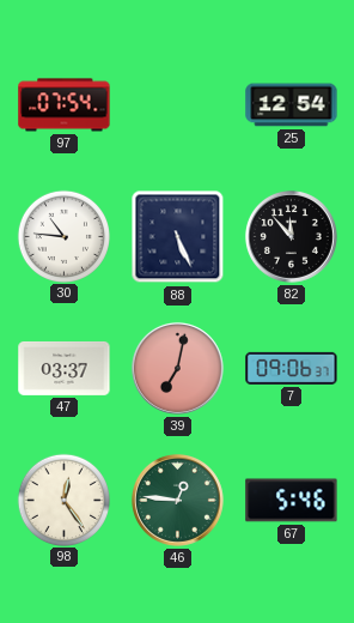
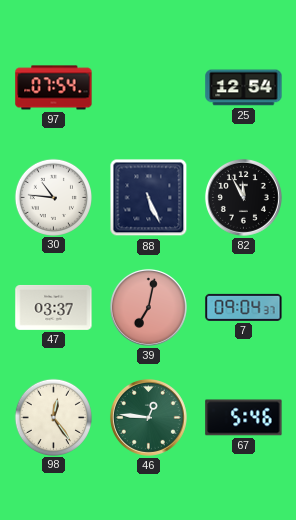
82: 11:53 -> 11:55
7: 09:06 -> 09:04
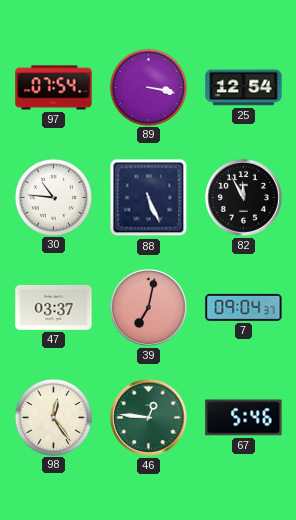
89: none -> 3:17
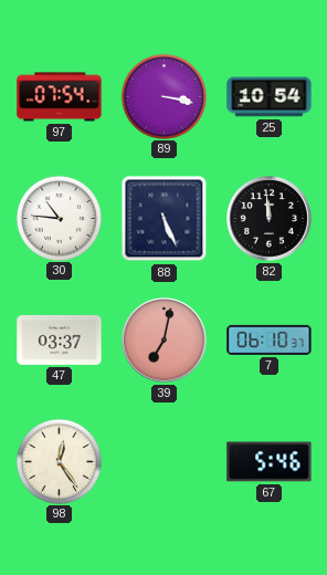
25: 12:54 -> 10:54
82: 11:55 -> 11:59
7: 09:04 -> 06:10
46: 12:46 -> none
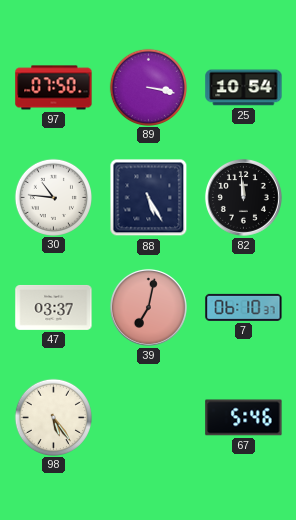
97: 07:54 -> 07:50
88: 5:26 -> 5:25
98: 12:24 -> 5:24
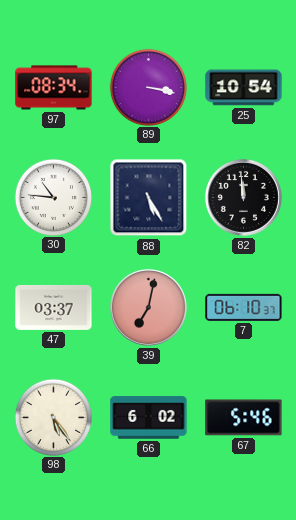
97: 07:50 -> 08:34
66: none -> 6:02
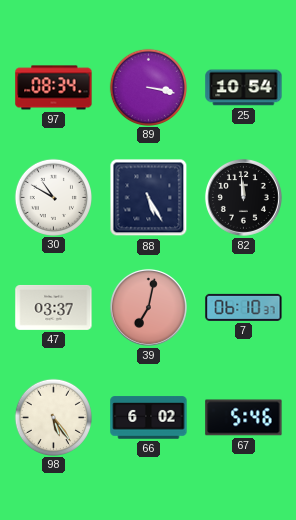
30: 10:46 -> 10:50
